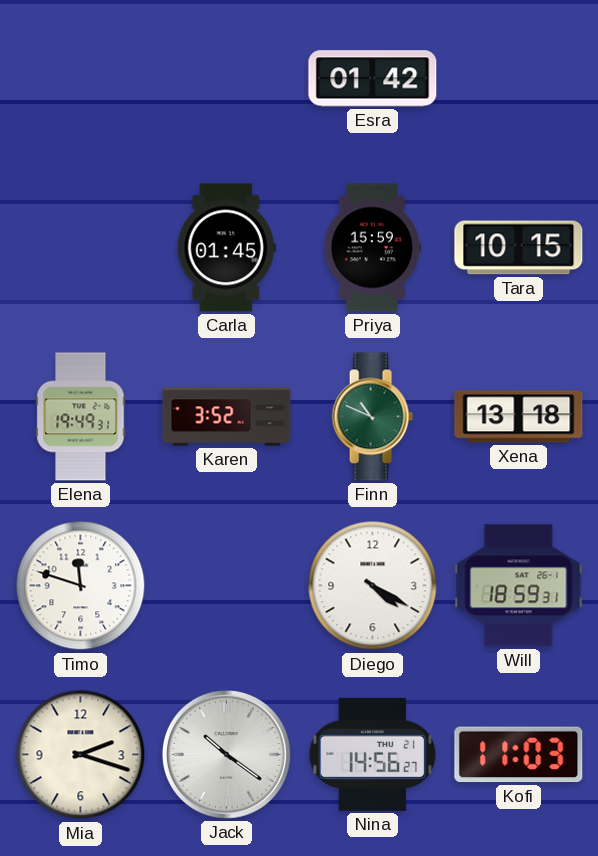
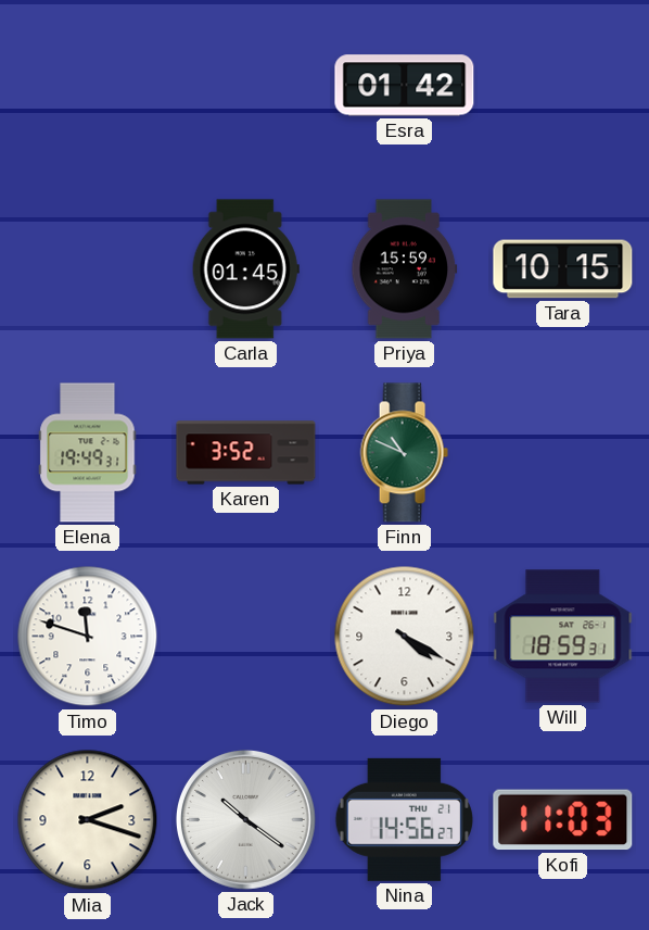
Xena: 13:18 -> none
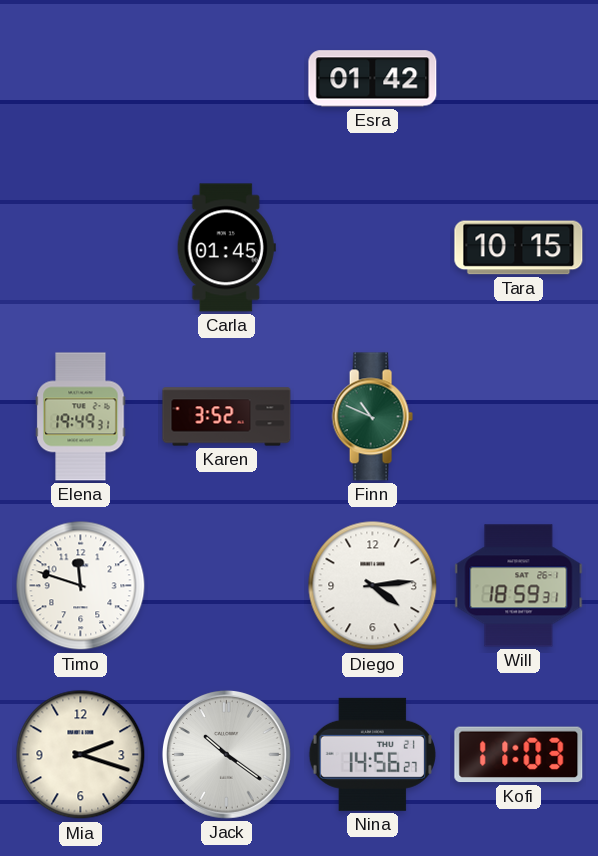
Priya: 15:59 -> none
Diego: 4:20 -> 4:14
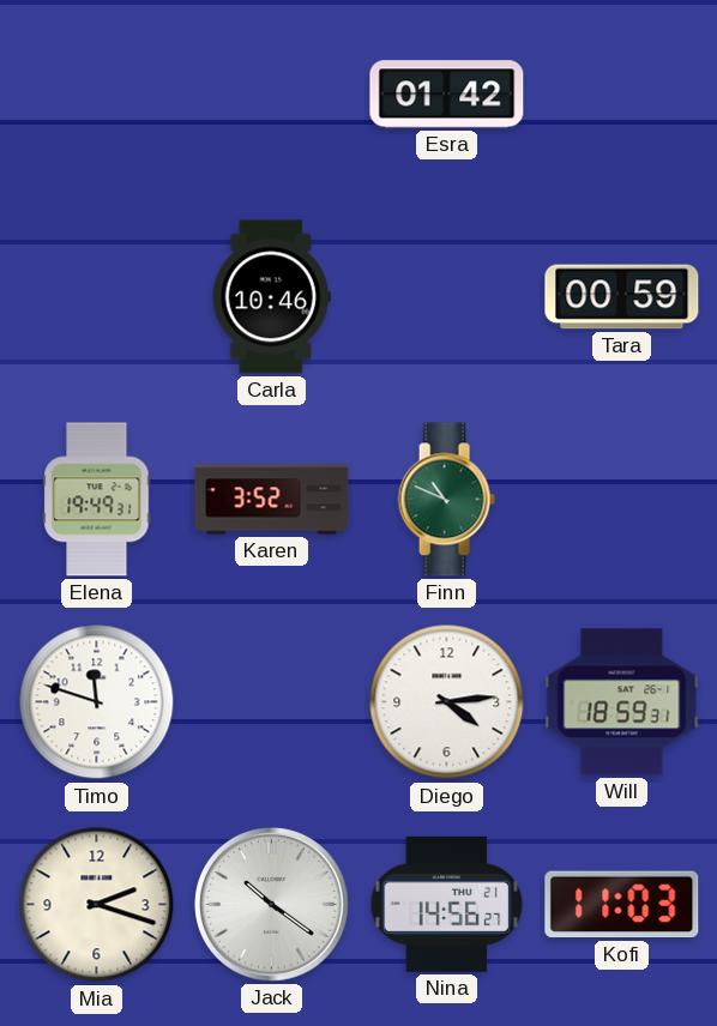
Carla: 01:45 -> 10:46
Tara: 10:15 -> 00:59
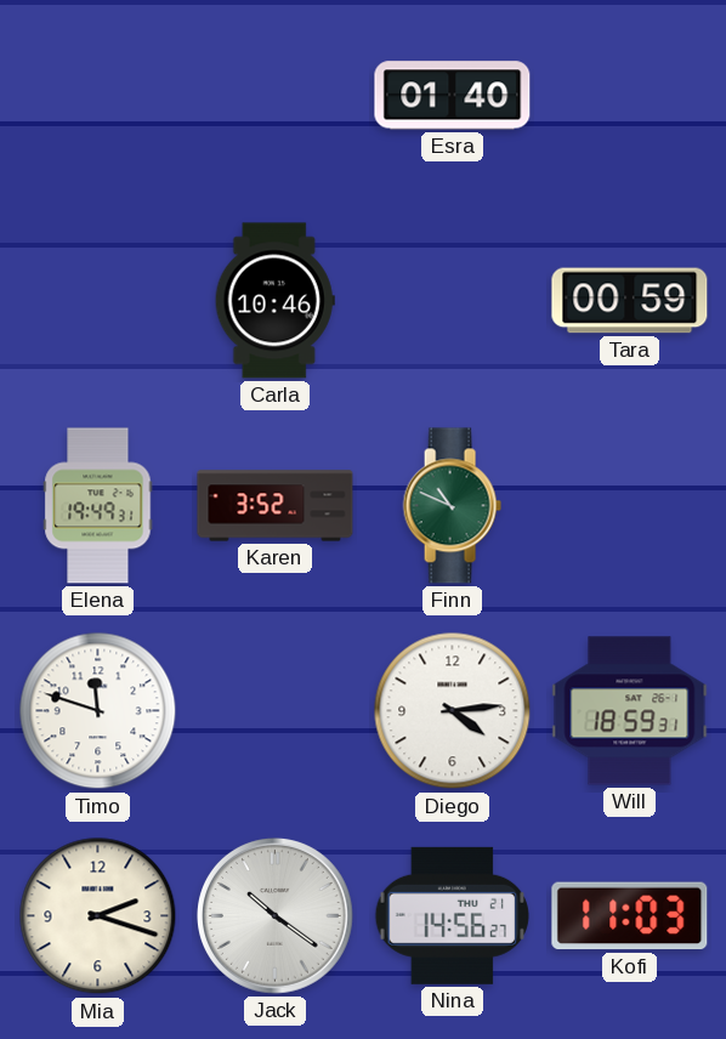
Esra: 01:42 -> 01:40
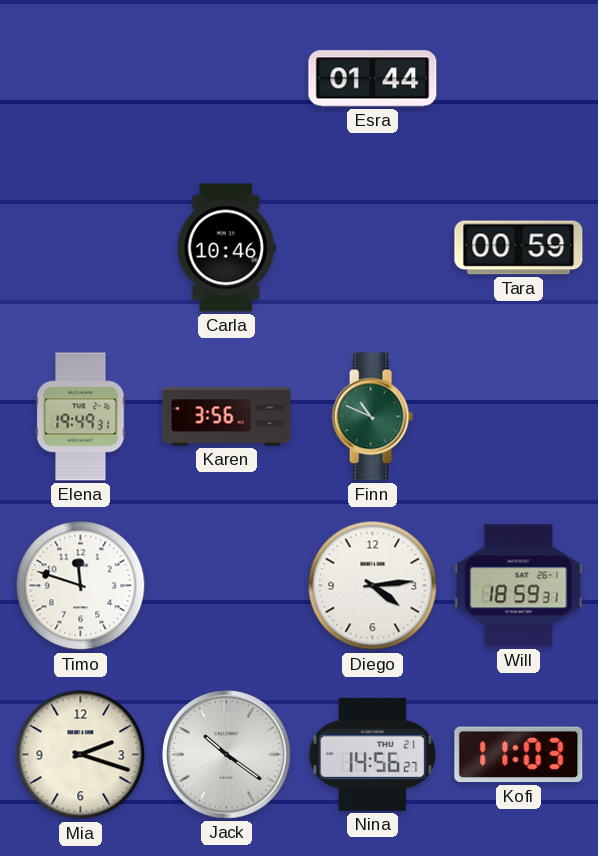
Esra: 01:40 -> 01:44
Karen: 3:52 -> 3:56
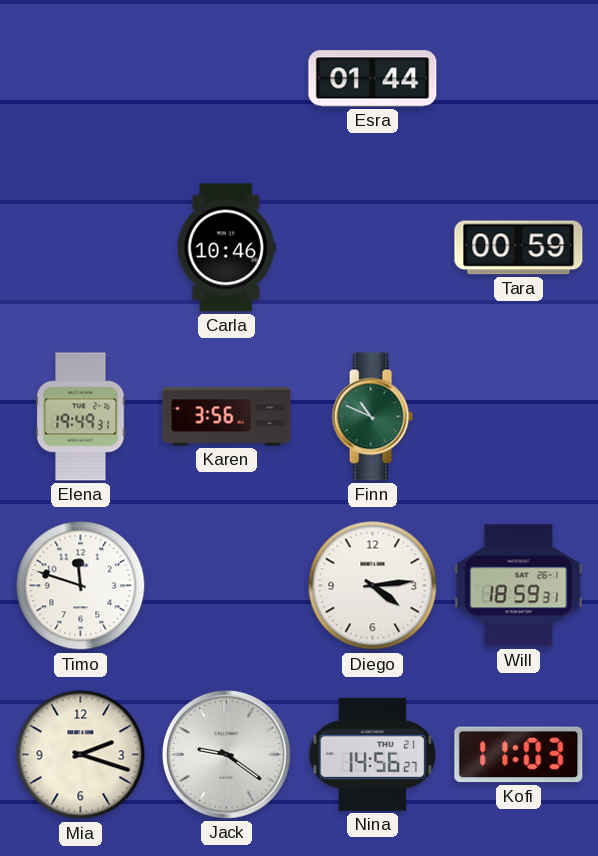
Jack: 10:21 -> 9:21
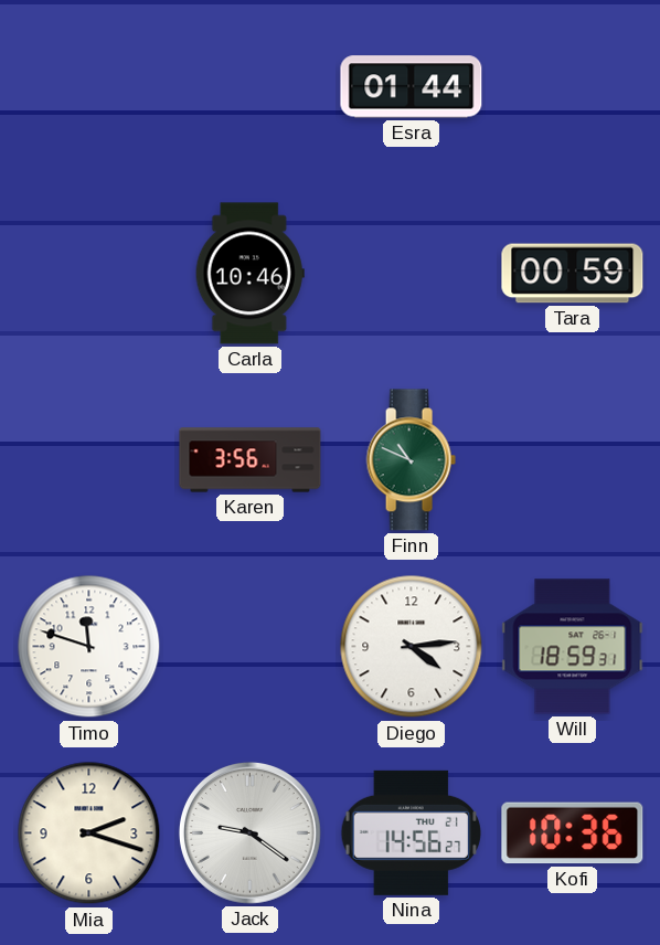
Elena: 19:49 -> none
Kofi: 11:03 -> 10:36
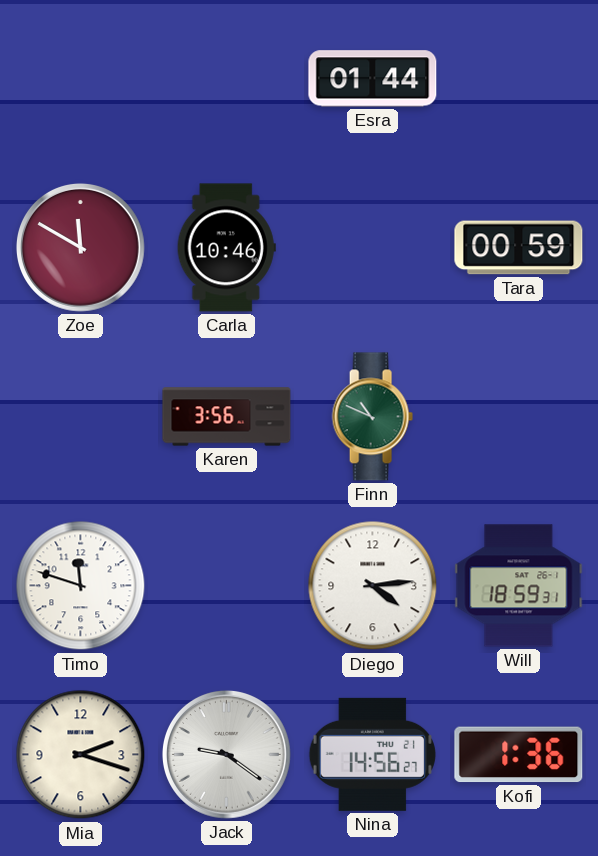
Zoe: none -> 11:50
Kofi: 10:36 -> 1:36
